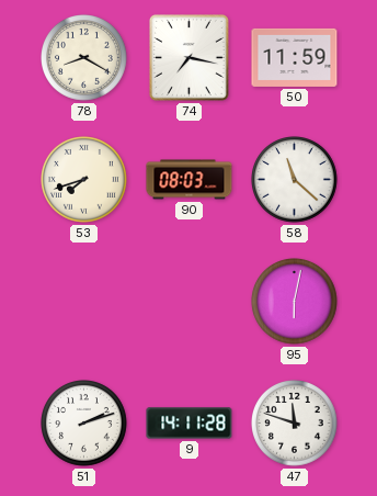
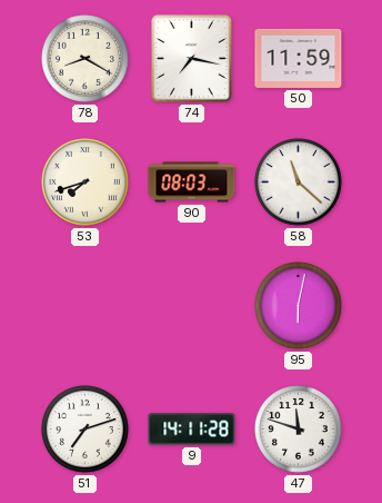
51: 2:12 -> 7:12
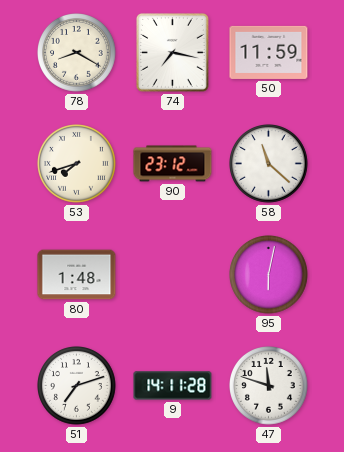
90: 08:03 -> 23:12
80: none -> 1:48
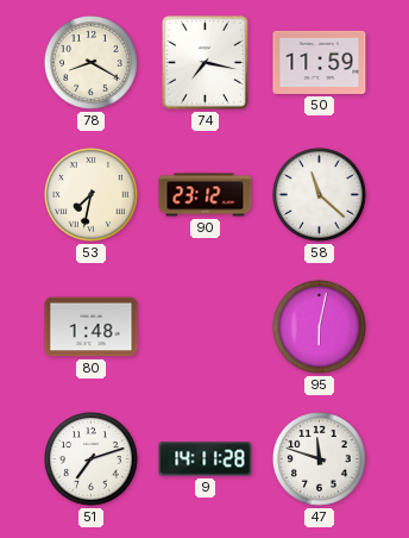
53: 7:42 -> 7:32
